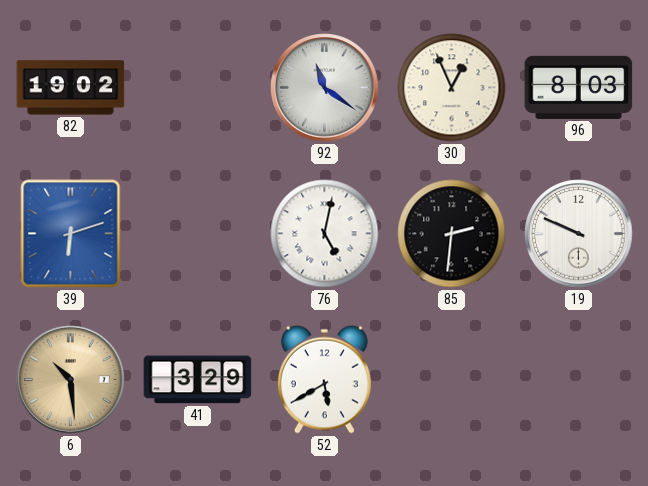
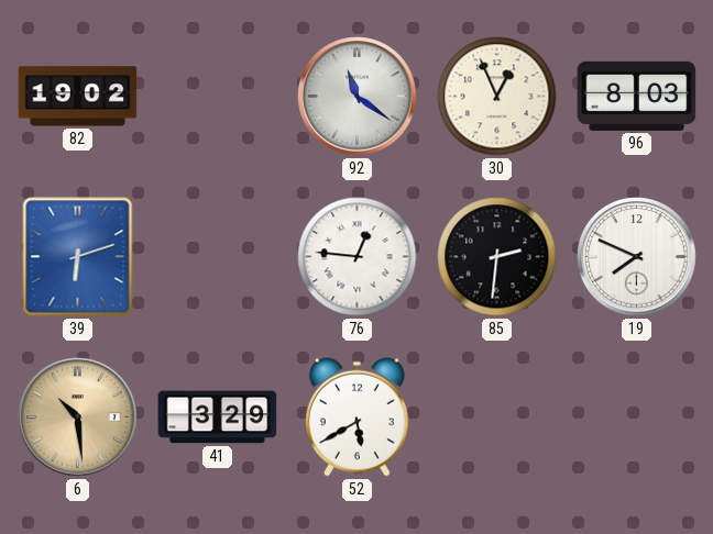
76: 5:02 -> 12:46
19: 9:49 -> 7:49
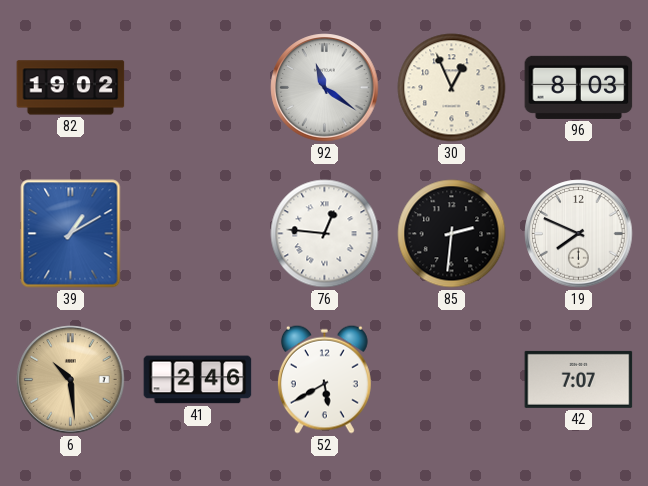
39: 6:12 -> 1:10
41: 3:29 -> 2:46
42: none -> 7:07
